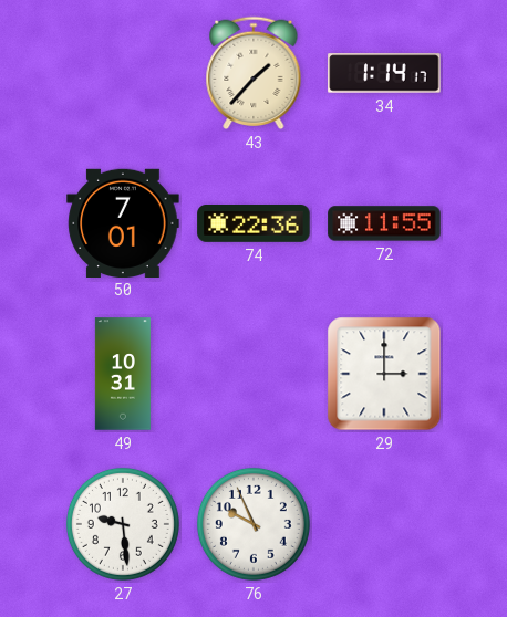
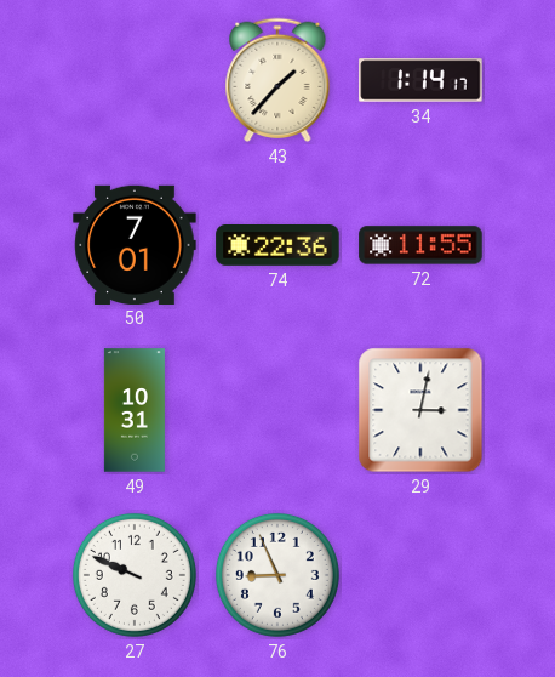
29: 3:00 -> 3:02
27: 9:29 -> 9:49
76: 9:56 -> 8:56
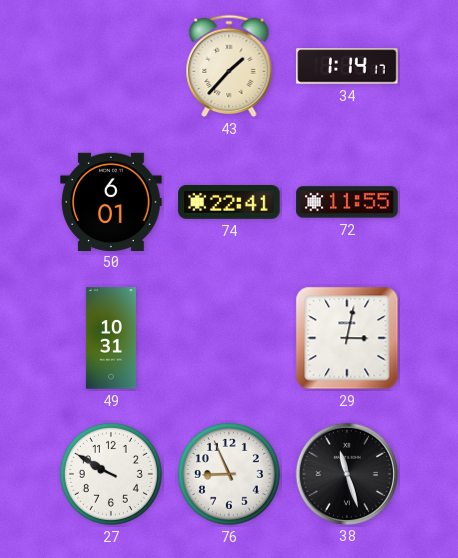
50: 7:01 -> 6:01
74: 22:36 -> 22:41
27: 9:49 -> 9:50
38: none -> 11:27
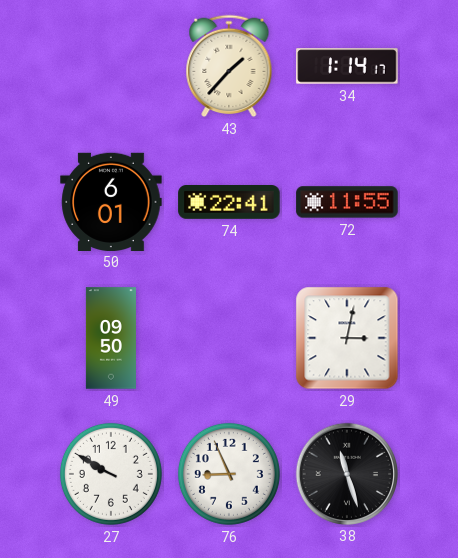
49: 10:31 -> 09:50
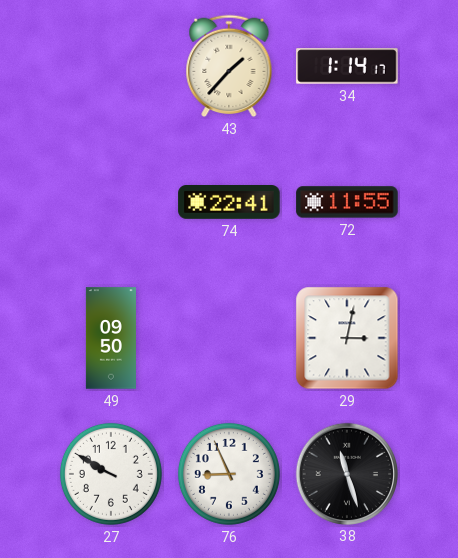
50: 6:01 -> none
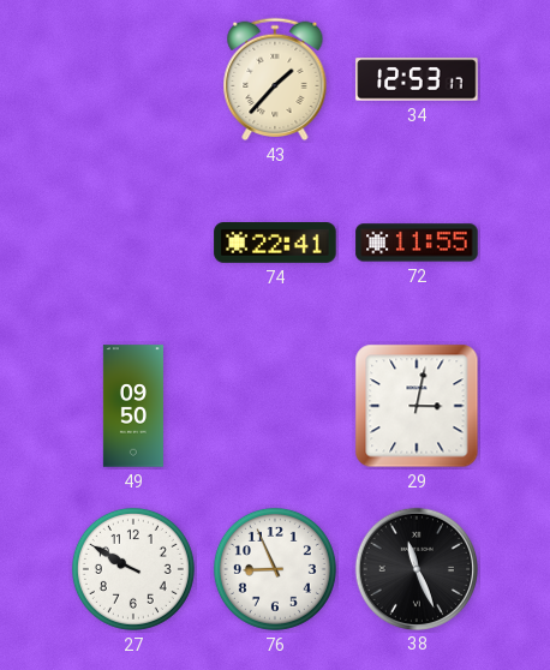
34: 1:14 -> 12:53
38: 11:27 -> 11:26
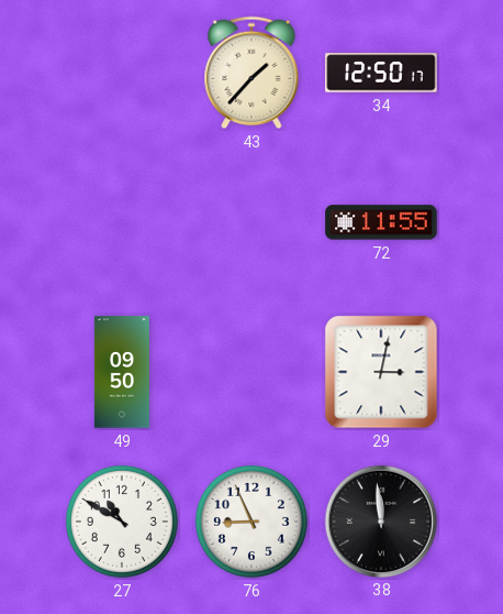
34: 12:53 -> 12:50
74: 22:41 -> none
27: 9:50 -> 10:50
38: 11:26 -> 11:59
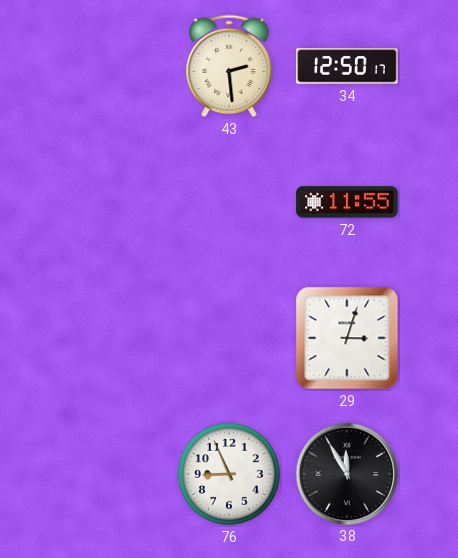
43: 1:37 -> 2:29
49: 09:50 -> none
29: 3:02 -> 3:03
27: 10:50 -> none
38: 11:59 -> 11:55
